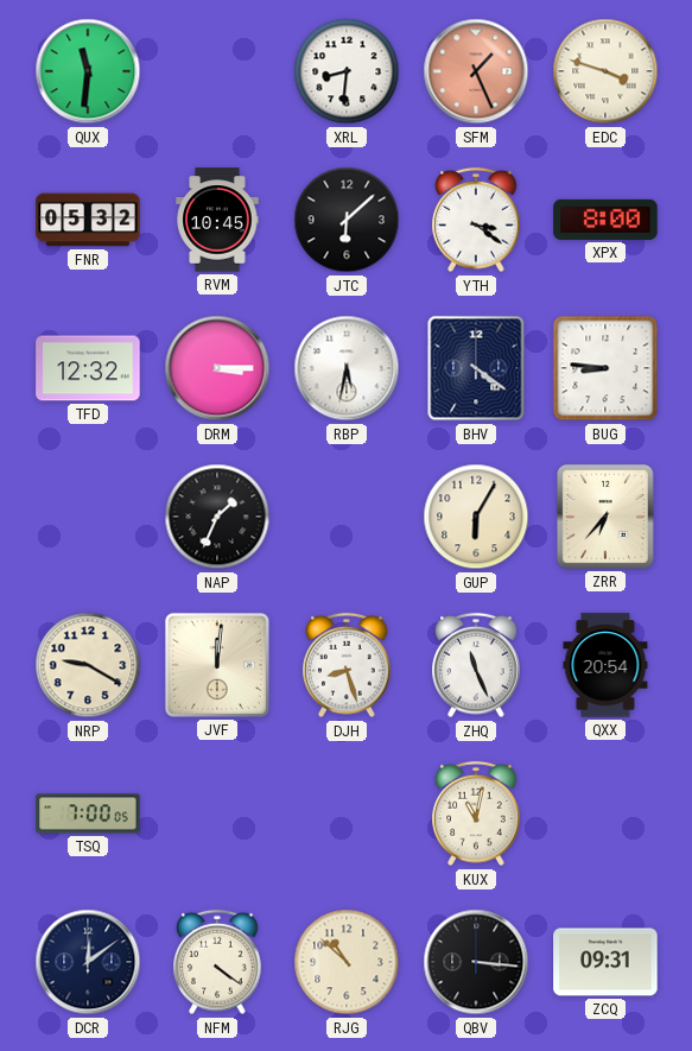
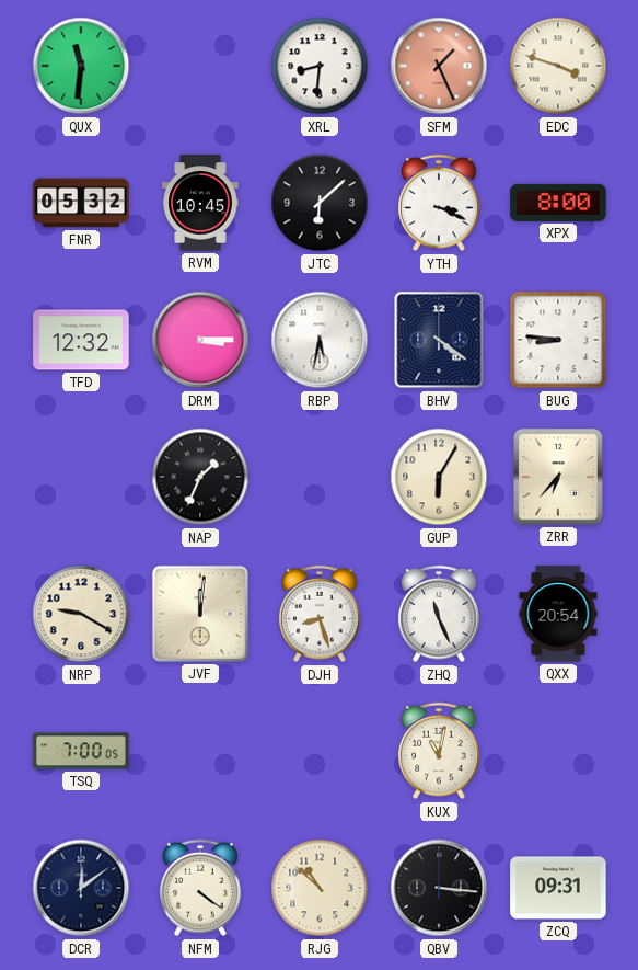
YTH: 3:21 -> 3:19
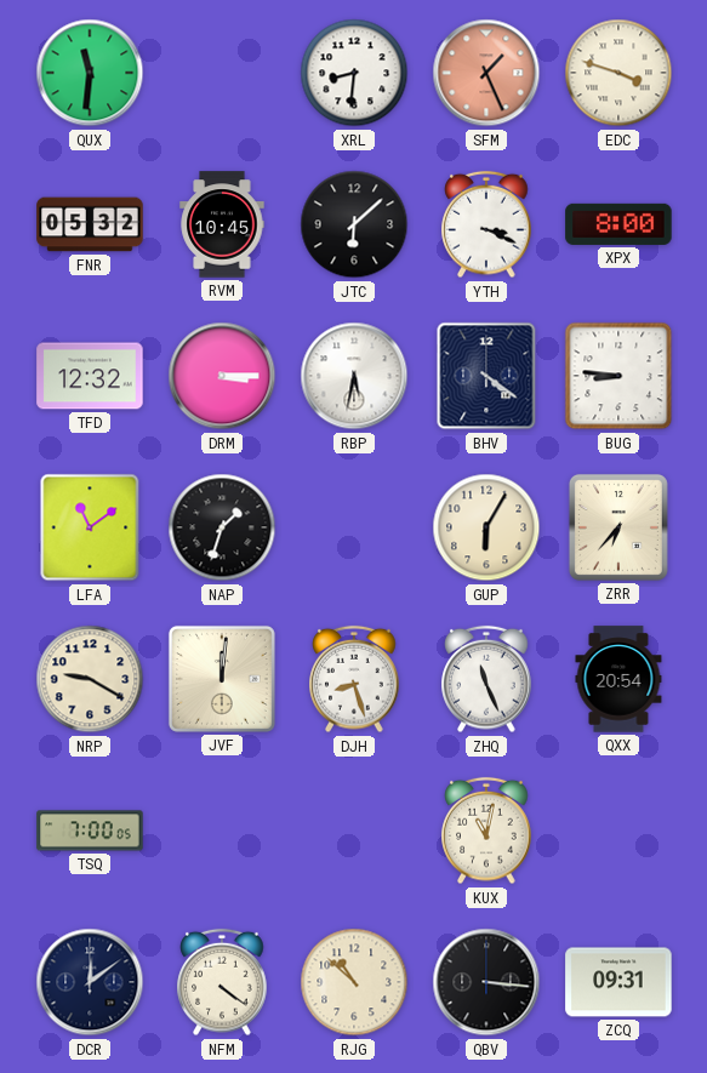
LFA: none -> 11:09
NAP: 1:34 -> 1:33
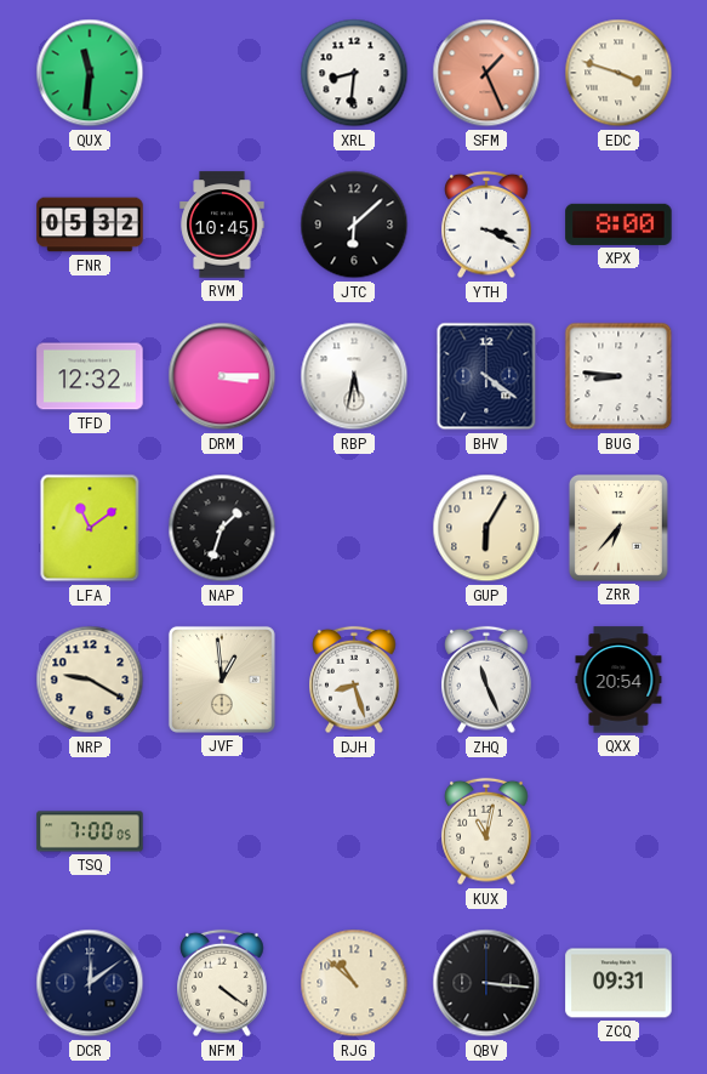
JVF: 12:01 -> 12:59
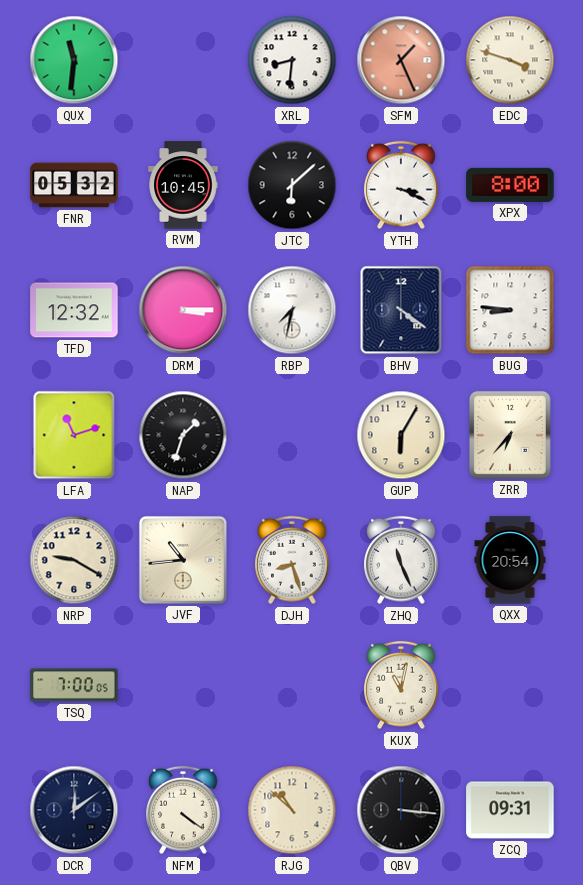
RBP: 5:32 -> 7:32
LFA: 11:09 -> 11:12
JVF: 12:59 -> 10:44
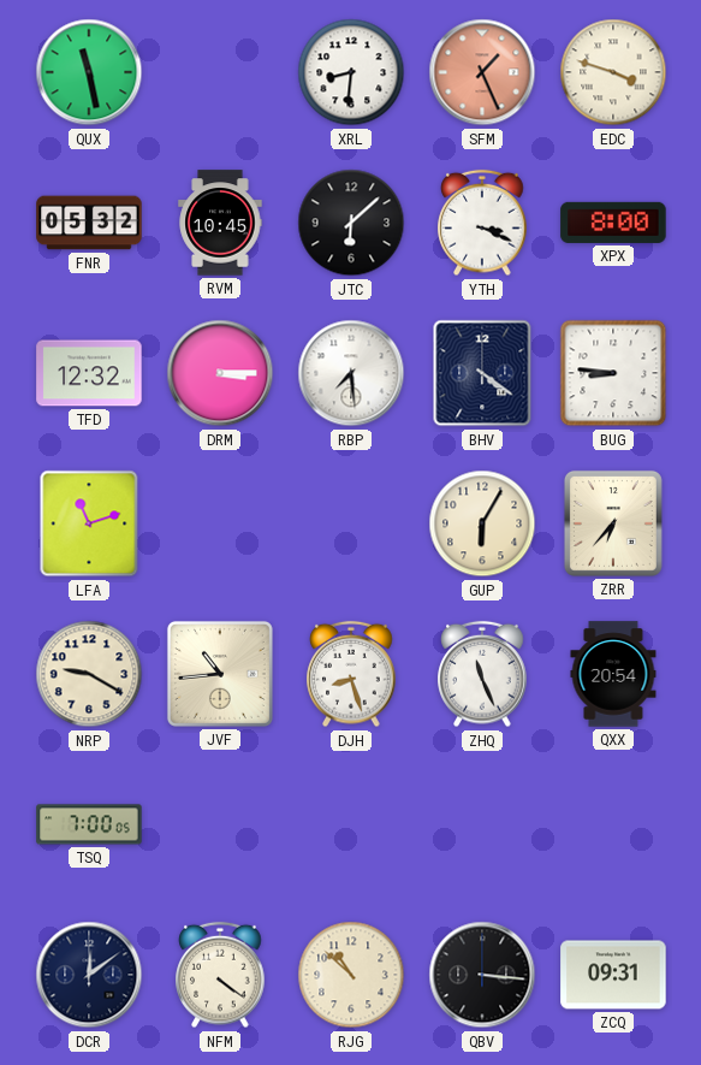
QUX: 11:31 -> 11:28
RBP: 7:32 -> 7:29
NAP: 1:33 -> none
KUX: 11:02 -> none
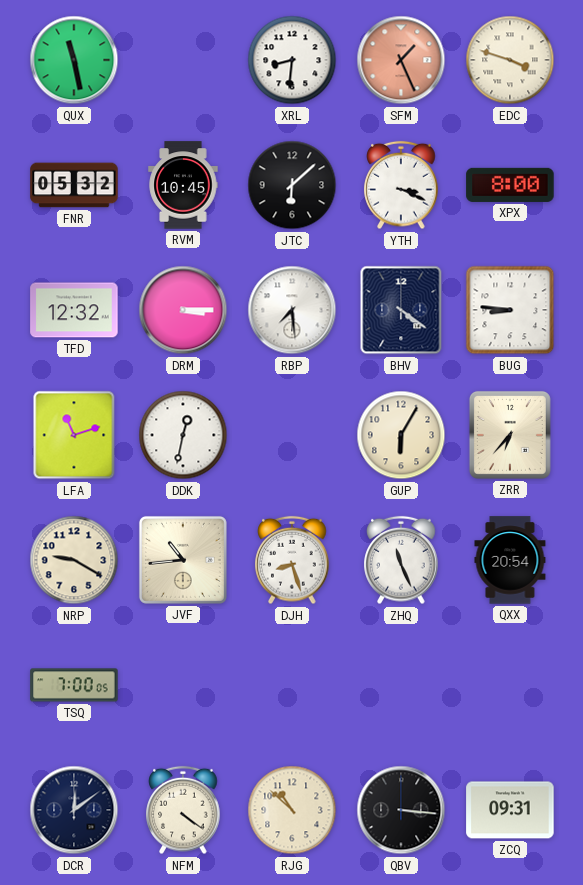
DDK: none -> 12:32
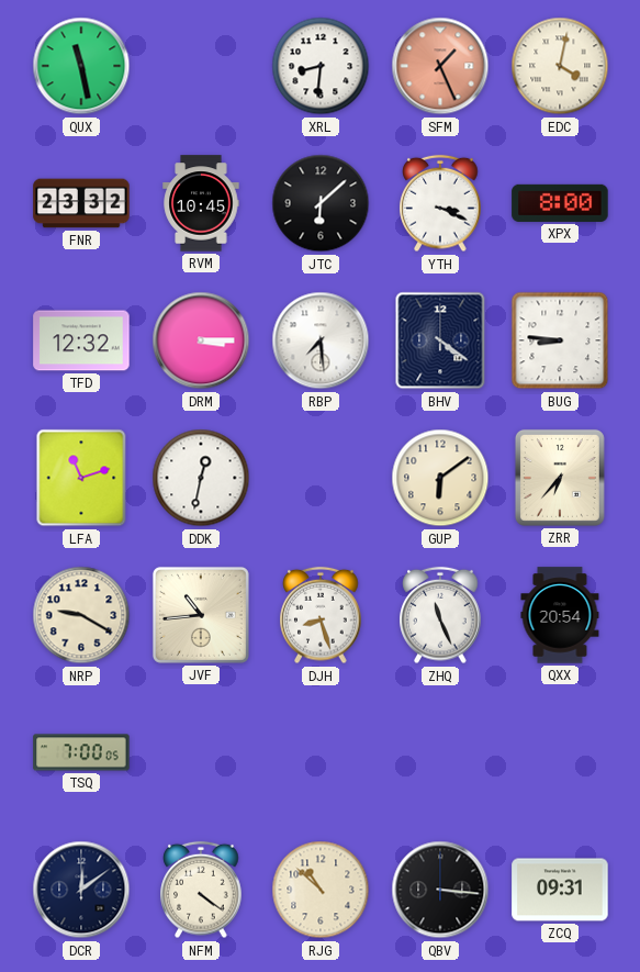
EDC: 3:48 -> 4:02
FNR: 05:32 -> 23:32
GUP: 6:05 -> 6:09
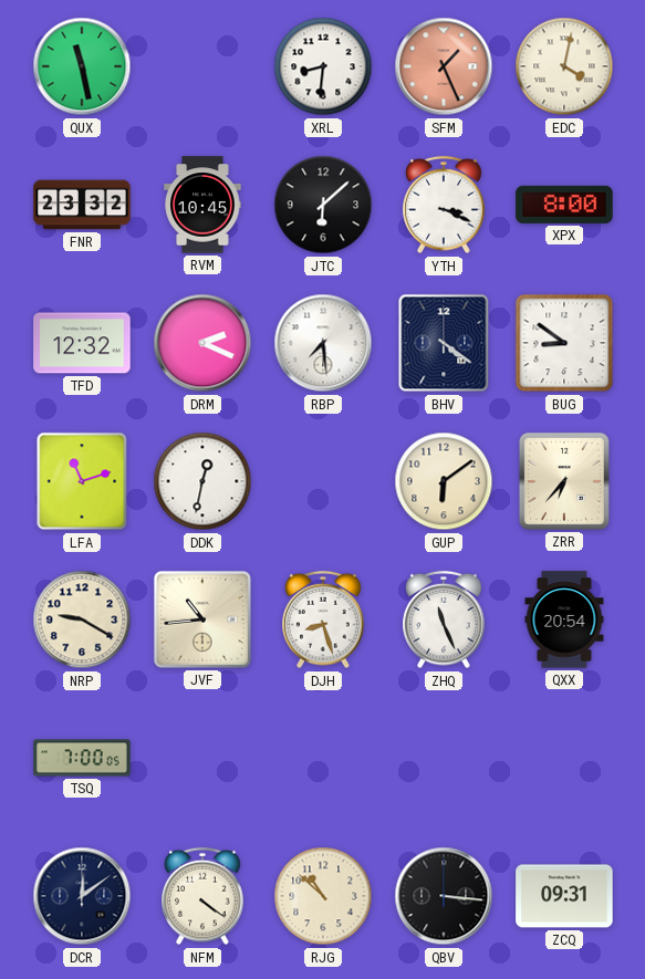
DRM: 3:15 -> 2:19
BUG: 8:46 -> 8:51
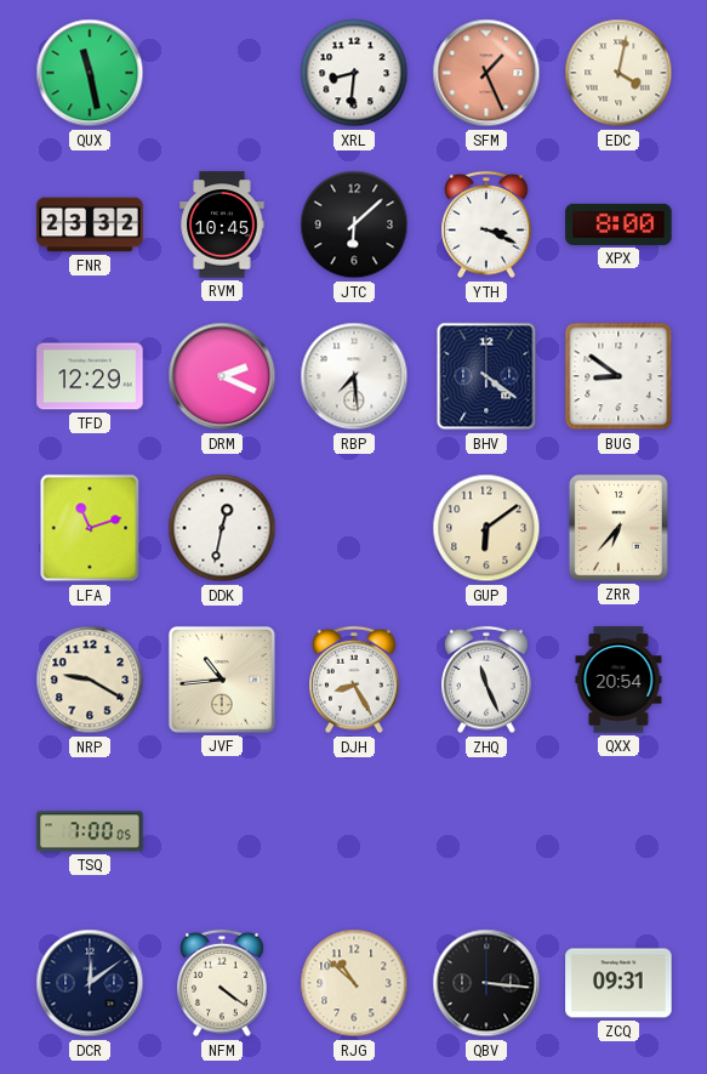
TFD: 12:32 -> 12:29
DJH: 8:27 -> 8:25
